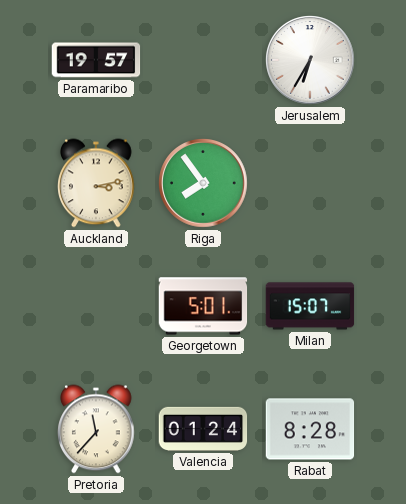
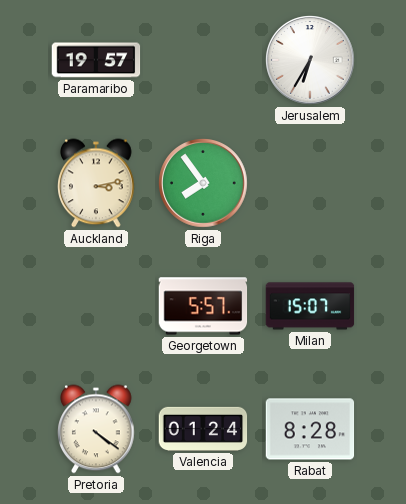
Georgetown: 5:01 -> 5:57
Pretoria: 11:37 -> 4:21
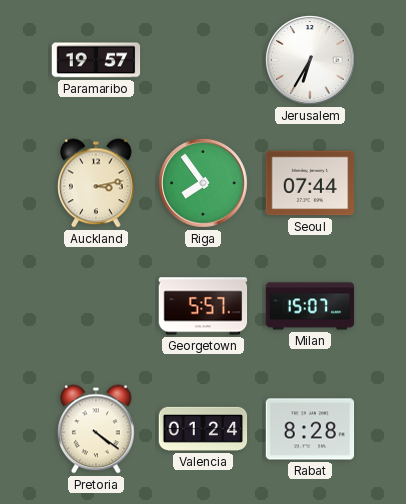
Seoul: none -> 07:44
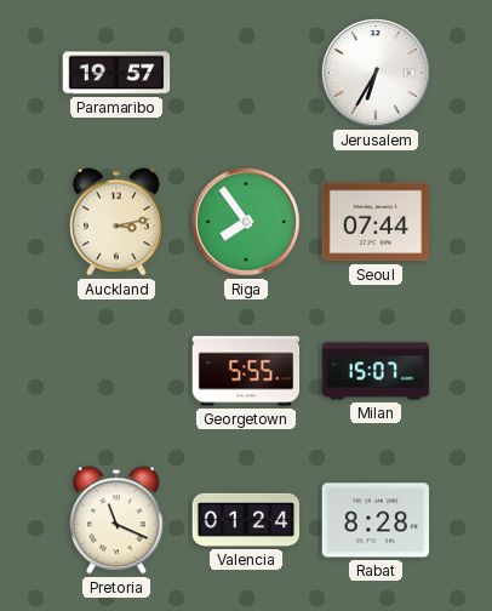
Georgetown: 5:57 -> 5:55
Pretoria: 4:21 -> 11:19
